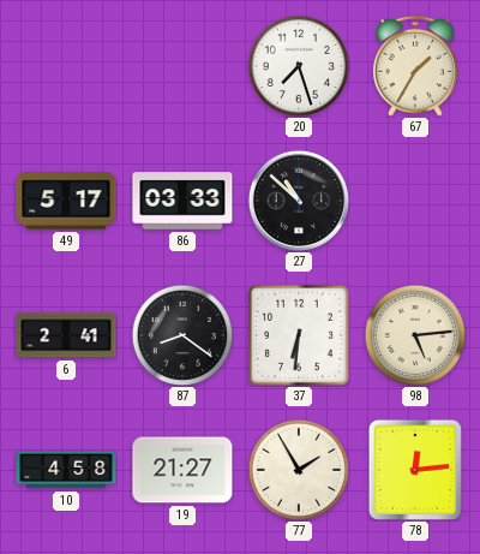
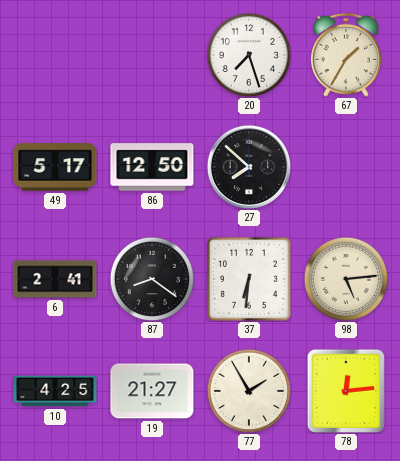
86: 03:33 -> 12:50
27: 10:52 -> 7:52
10: 4:58 -> 4:25
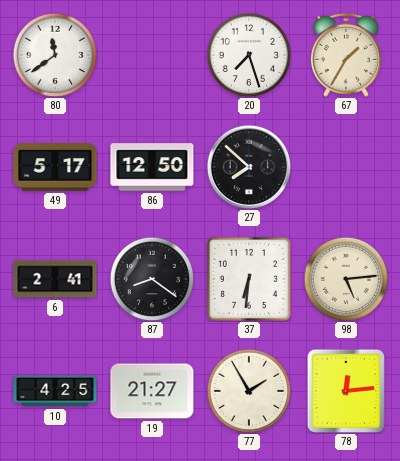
80: none -> 11:39
